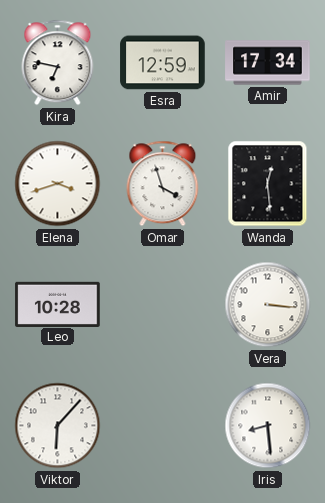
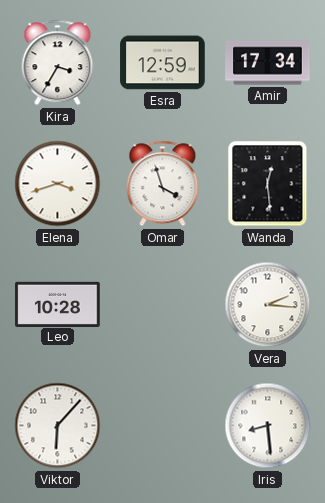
Kira: 6:47 -> 3:35
Vera: 3:16 -> 2:16
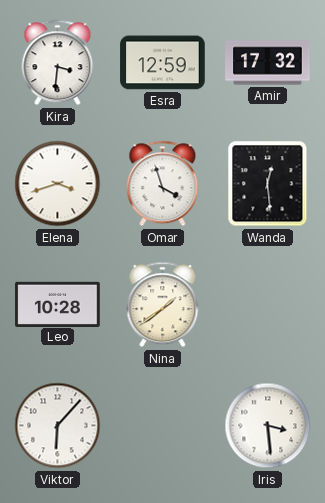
Kira: 3:35 -> 3:31
Amir: 17:34 -> 17:32
Nina: none -> 1:39
Vera: 2:16 -> none
Iris: 8:29 -> 3:29
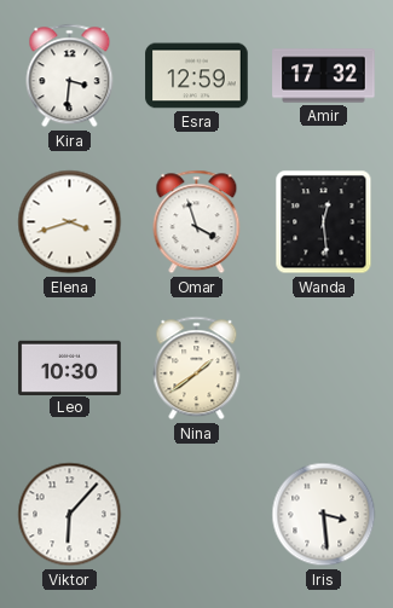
Leo: 10:28 -> 10:30
